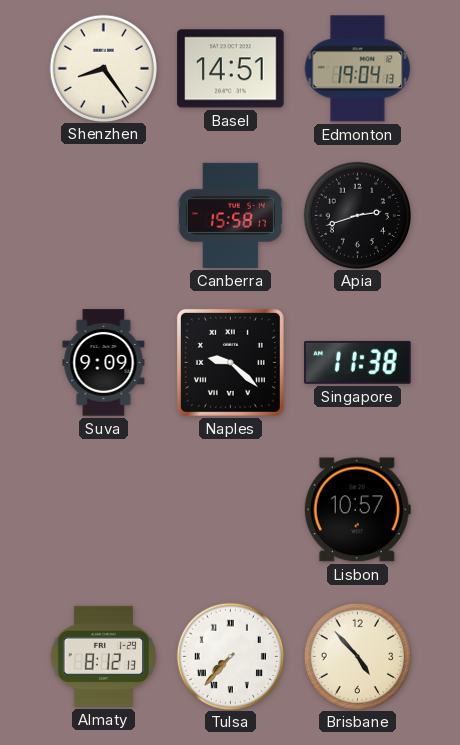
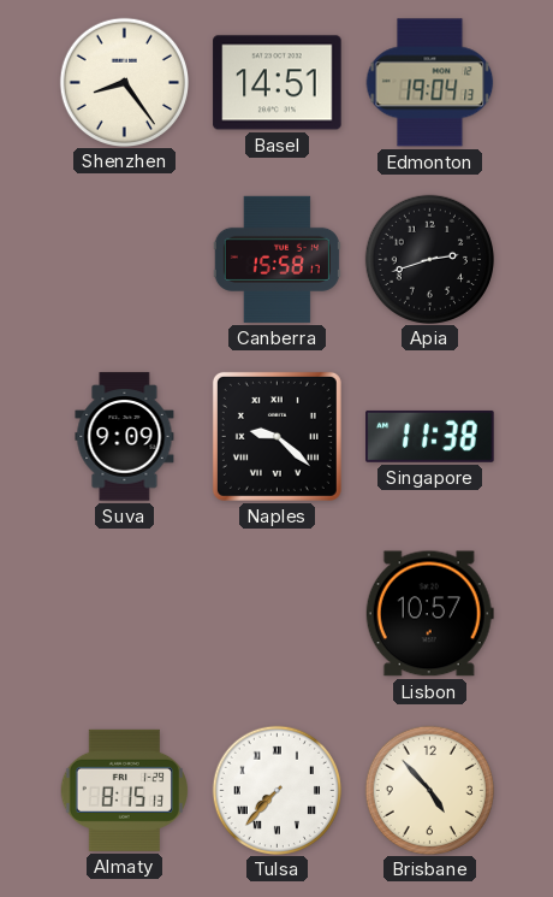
Almaty: 8:12 -> 8:15
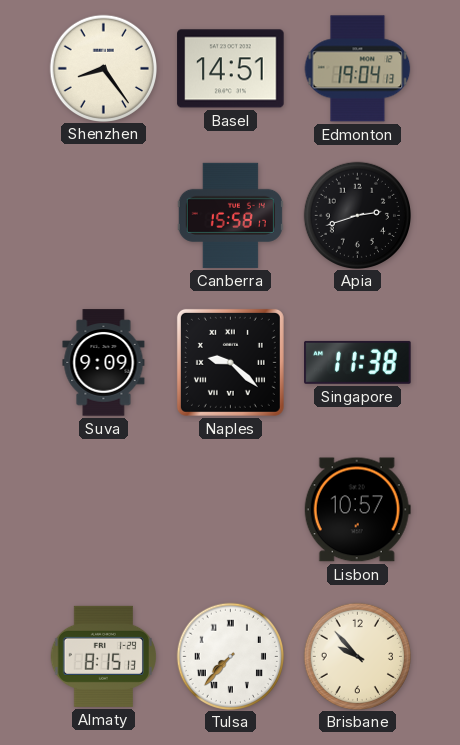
Brisbane: 4:53 -> 9:53
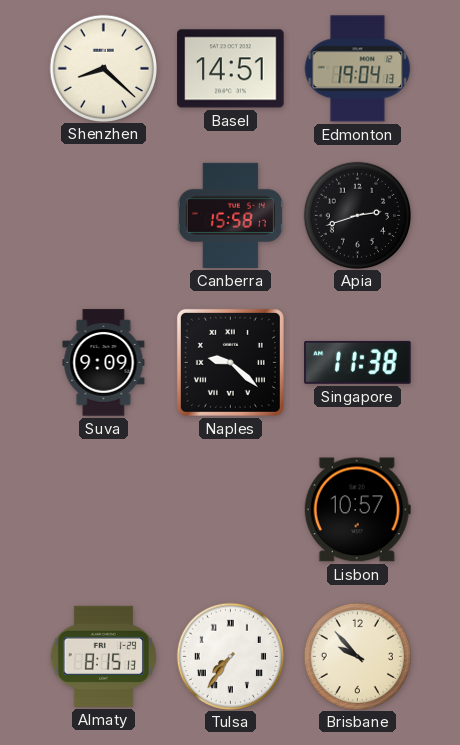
Shenzhen: 8:24 -> 8:22
Tulsa: 7:37 -> 7:36
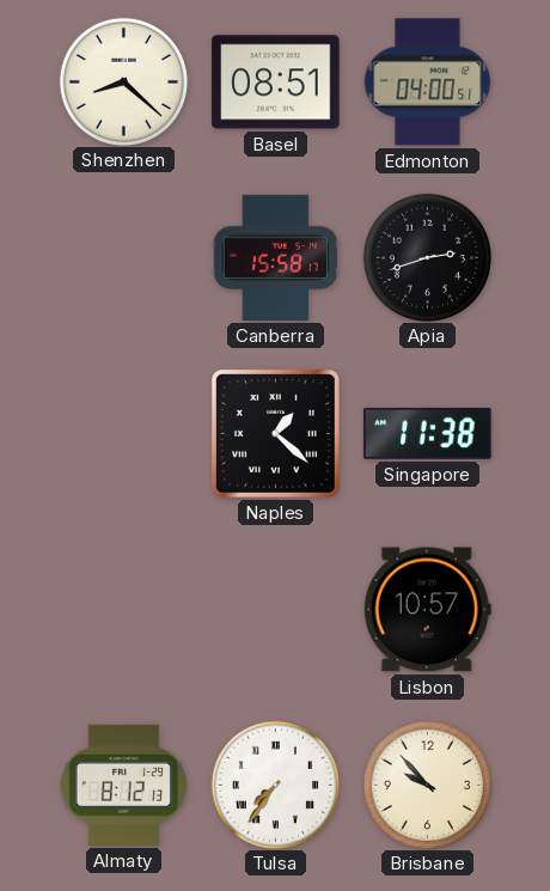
Basel: 14:51 -> 08:51
Edmonton: 19:04 -> 04:00
Suva: 9:09 -> none
Naples: 9:22 -> 1:22
Almaty: 8:15 -> 8:12
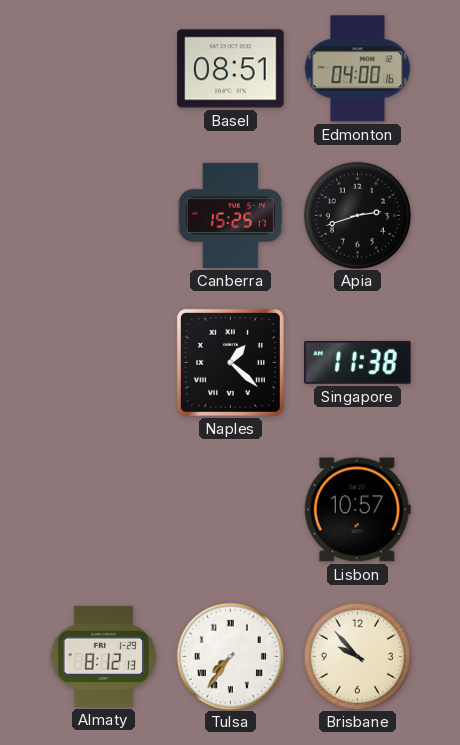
Shenzhen: 8:22 -> none
Edmonton: 04:00:51 -> 04:00:16
Canberra: 15:58 -> 15:25
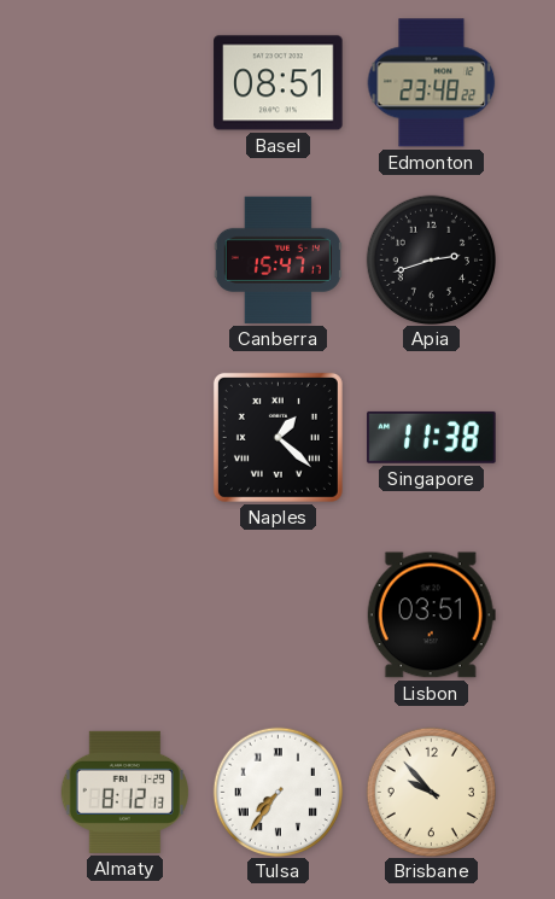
Edmonton: 04:00 -> 23:48
Canberra: 15:25 -> 15:47
Lisbon: 10:57 -> 03:51
